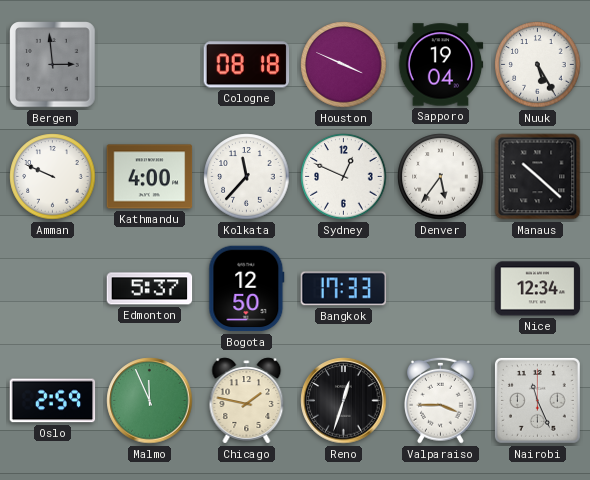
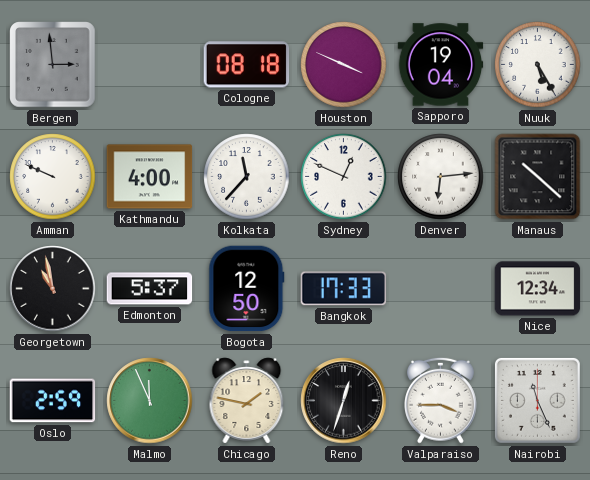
Denver: 5:36 -> 6:14
Georgetown: none -> 10:58
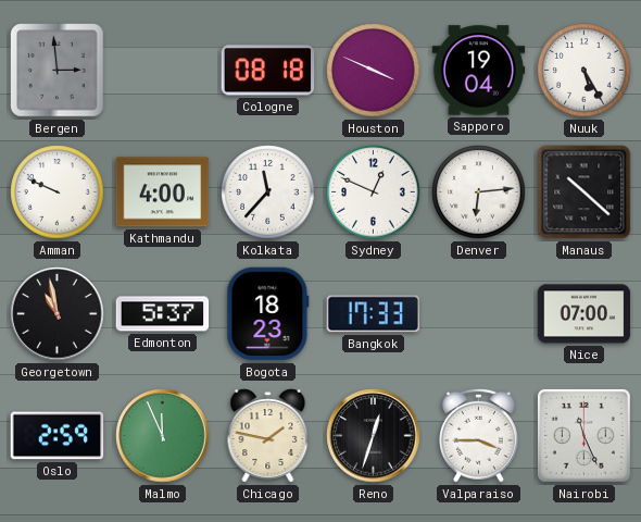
Bogota: 12:50 -> 18:23
Nice: 12:34 -> 07:00
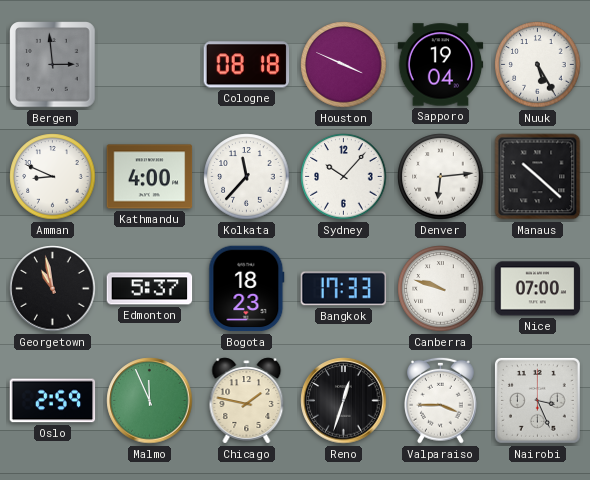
Amman: 9:49 -> 8:49
Sydney: 12:49 -> 10:07
Canberra: none -> 9:48
Nairobi: 11:26 -> 3:26
